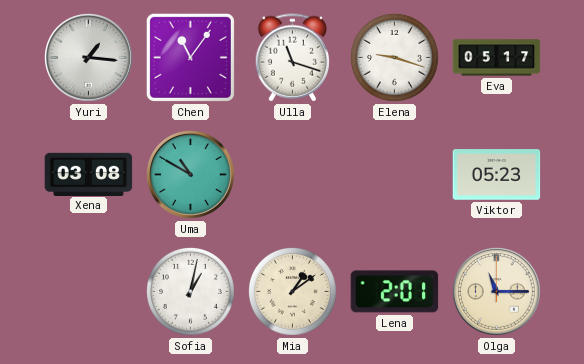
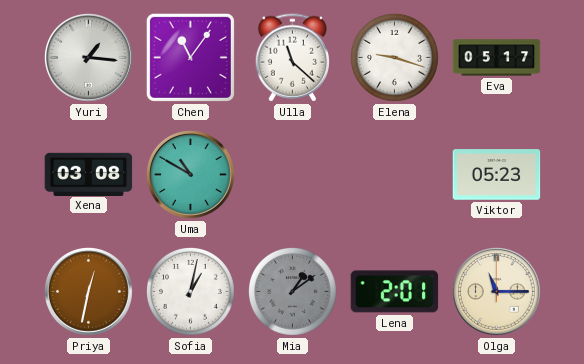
Ulla: 11:18 -> 11:22
Priya: none -> 12:32
Mia dial: cream -> grey
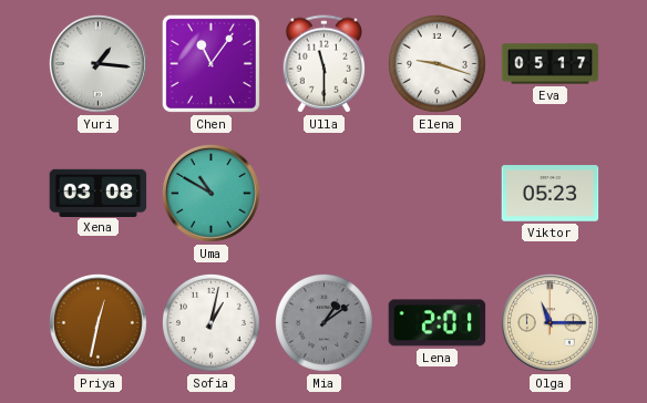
Ulla: 11:22 -> 11:30
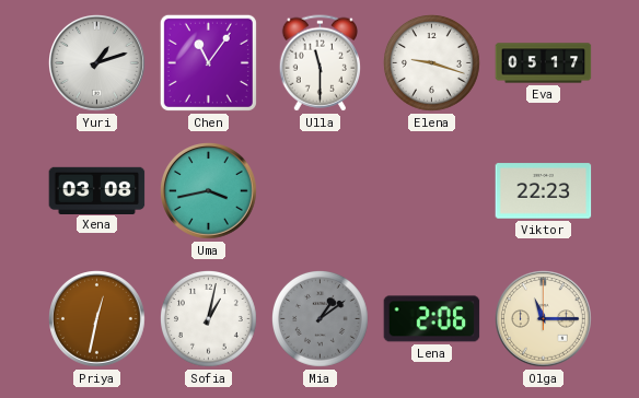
Yuri: 1:16 -> 1:12
Uma: 10:50 -> 3:43
Viktor: 05:23 -> 22:23
Lena: 2:01 -> 2:06
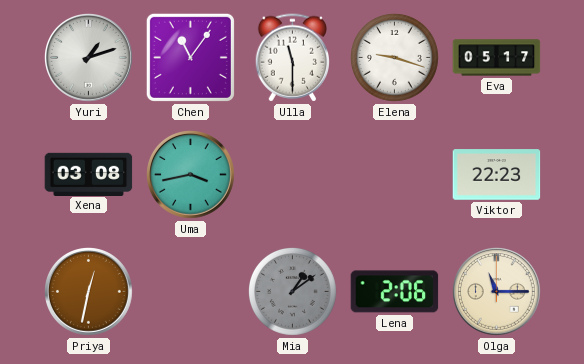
Sofia: 1:02 -> none
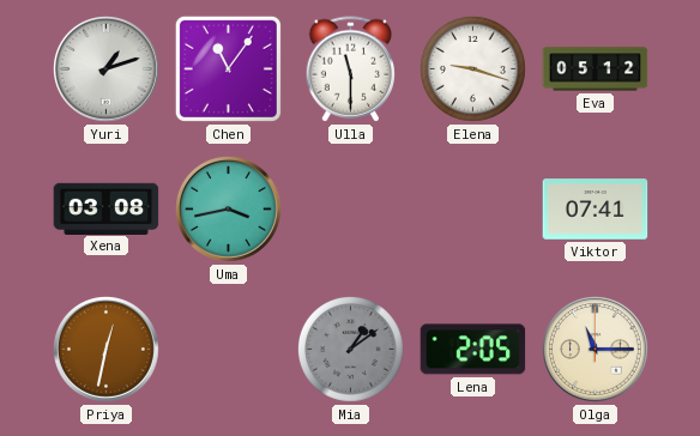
Eva: 05:17 -> 05:12
Viktor: 22:23 -> 07:41
Lena: 2:06 -> 2:05
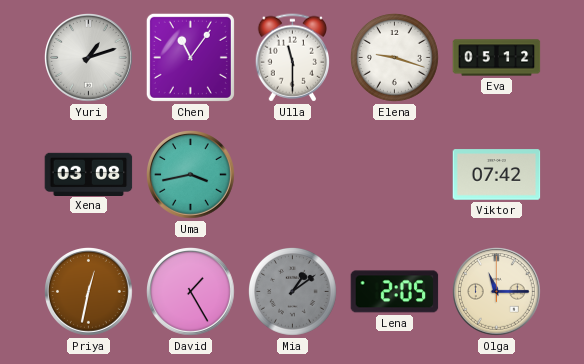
Viktor: 07:41 -> 07:42
David: none -> 1:25
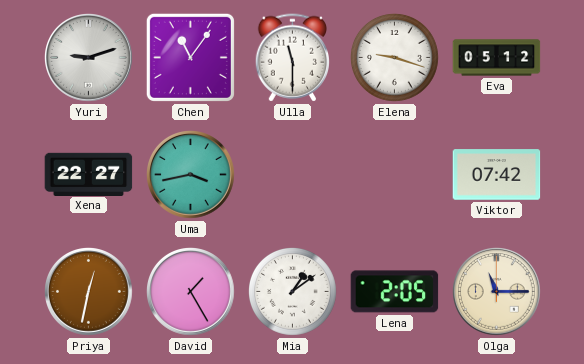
Yuri: 1:12 -> 9:12
Xena: 03:08 -> 22:27
Mia dial: grey -> white
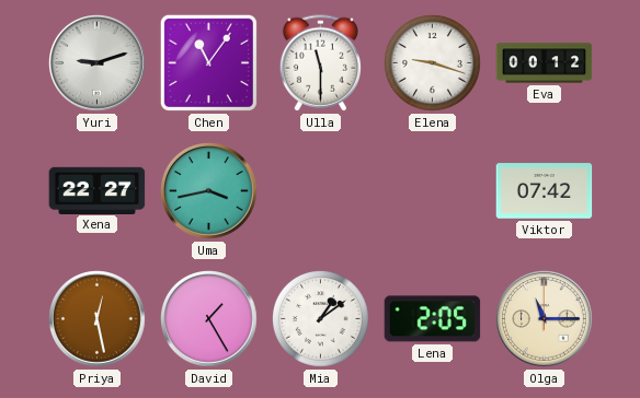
Eva: 05:12 -> 00:12
Priya: 12:32 -> 12:28
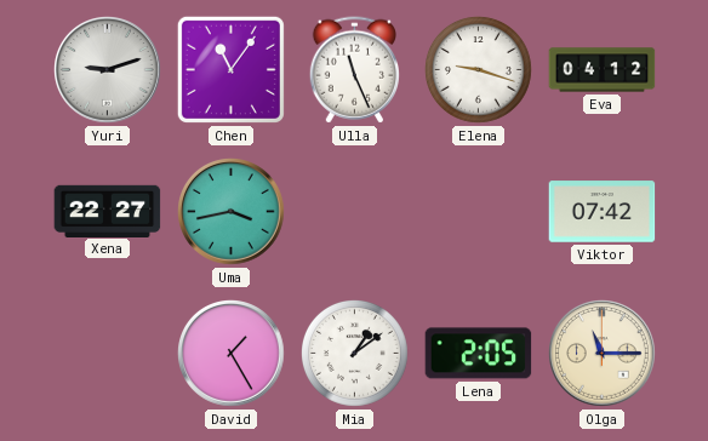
Ulla: 11:30 -> 11:26
Eva: 00:12 -> 04:12
Priya: 12:28 -> none
